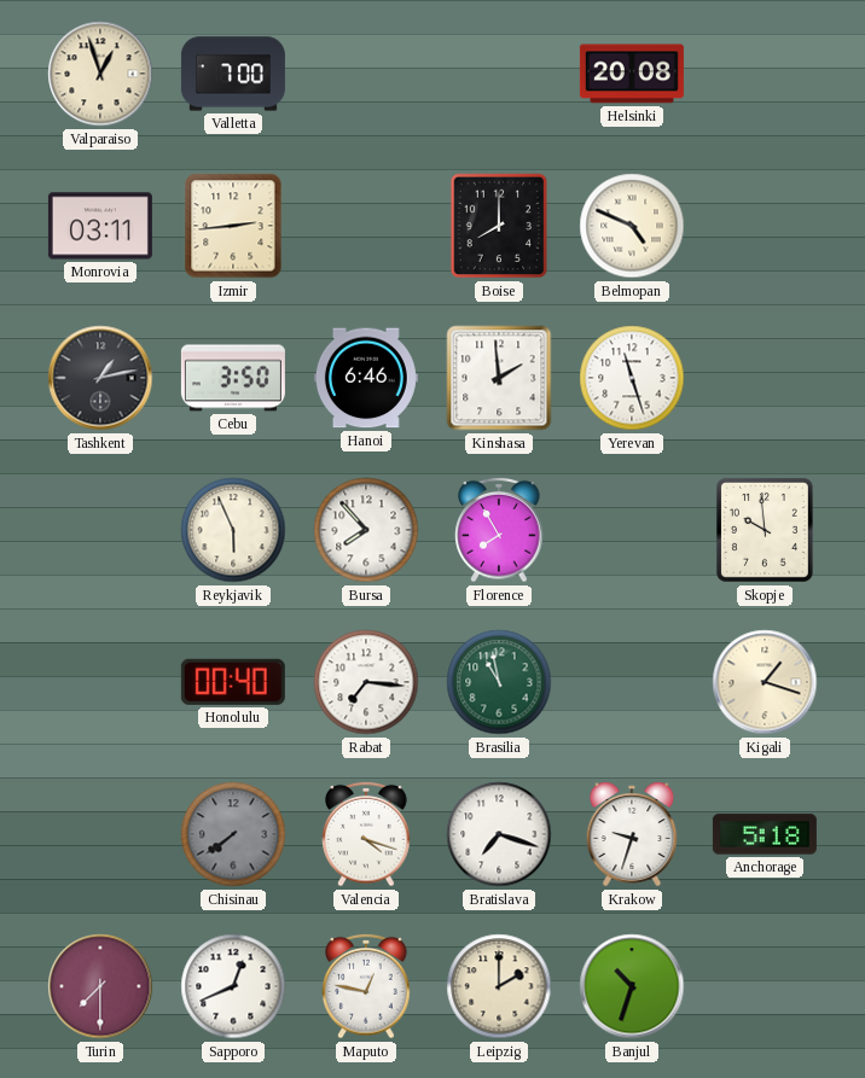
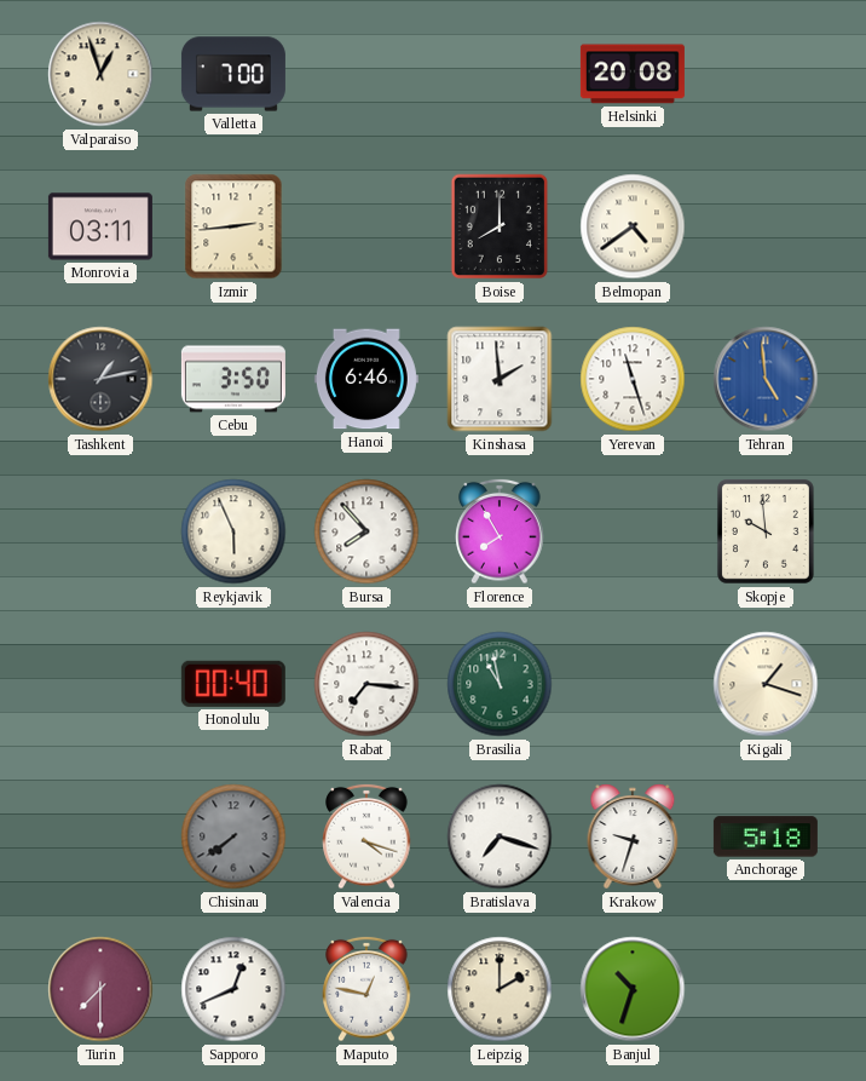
Belmopan: 4:49 -> 4:39
Tehran: none -> 4:59
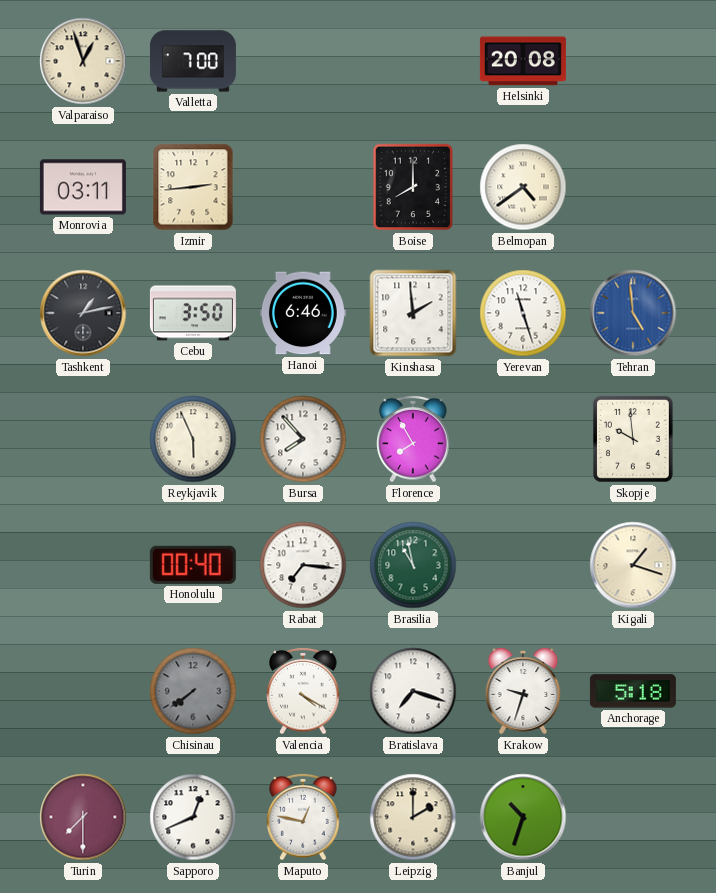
Valencia: 4:18 -> 4:20
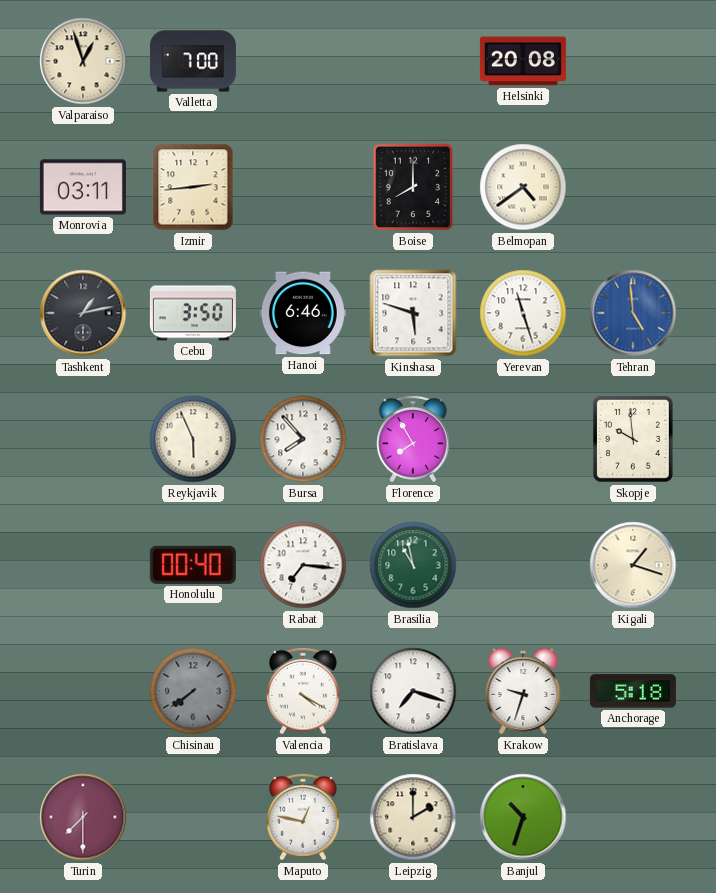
Kinshasa: 1:59 -> 5:48
Sapporo: 12:41 -> none
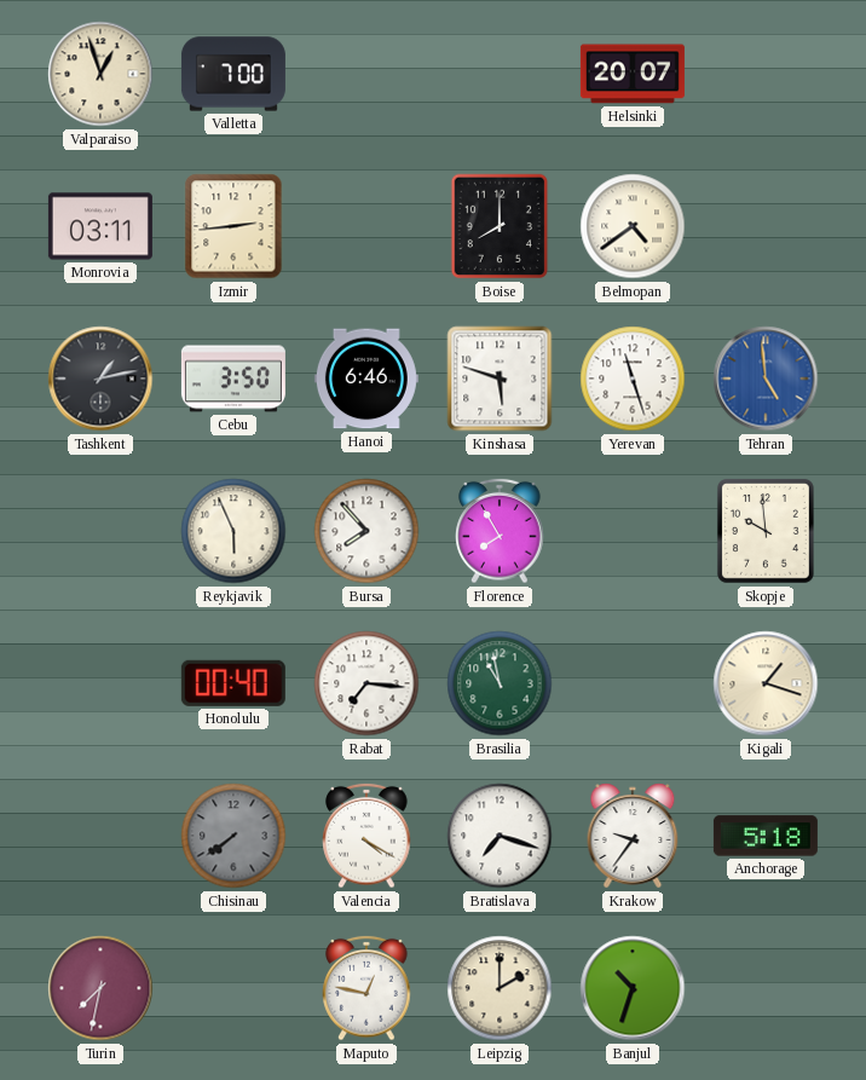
Helsinki: 20:08 -> 20:07
Krakow: 9:33 -> 9:36
Turin: 7:30 -> 7:32
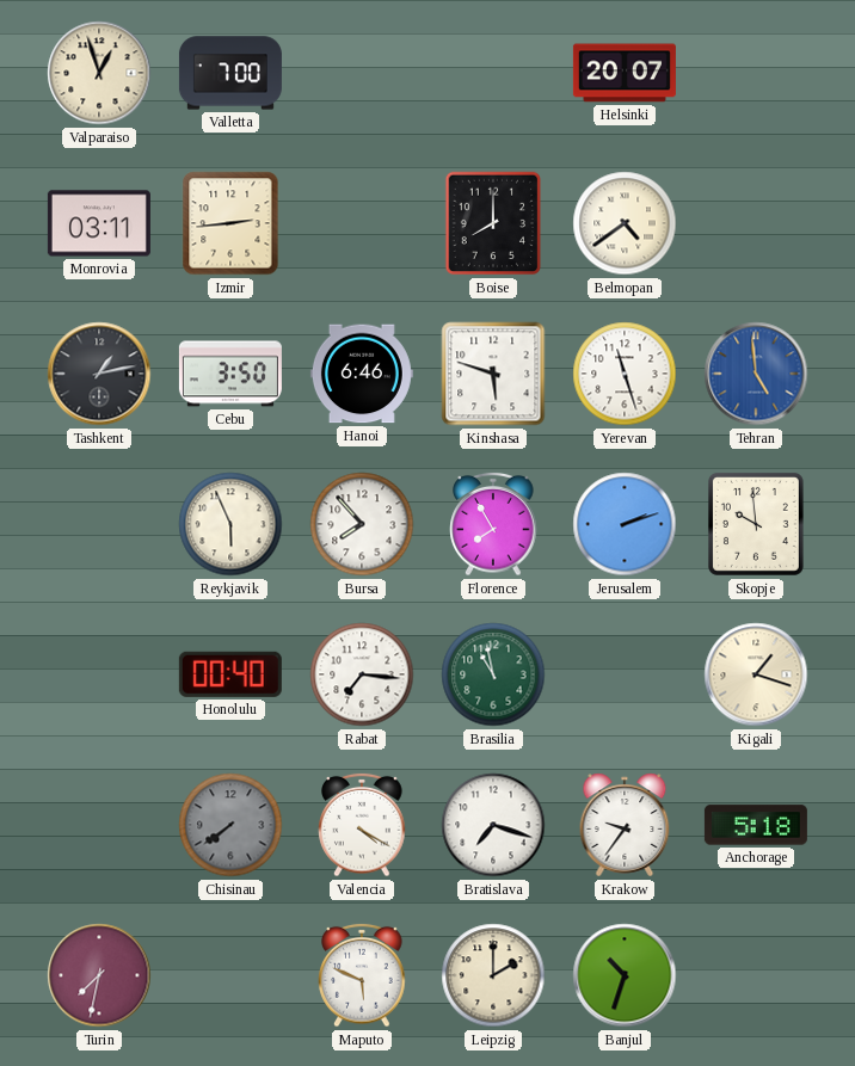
Jerusalem: none -> 2:12
Maputo: 12:47 -> 5:49
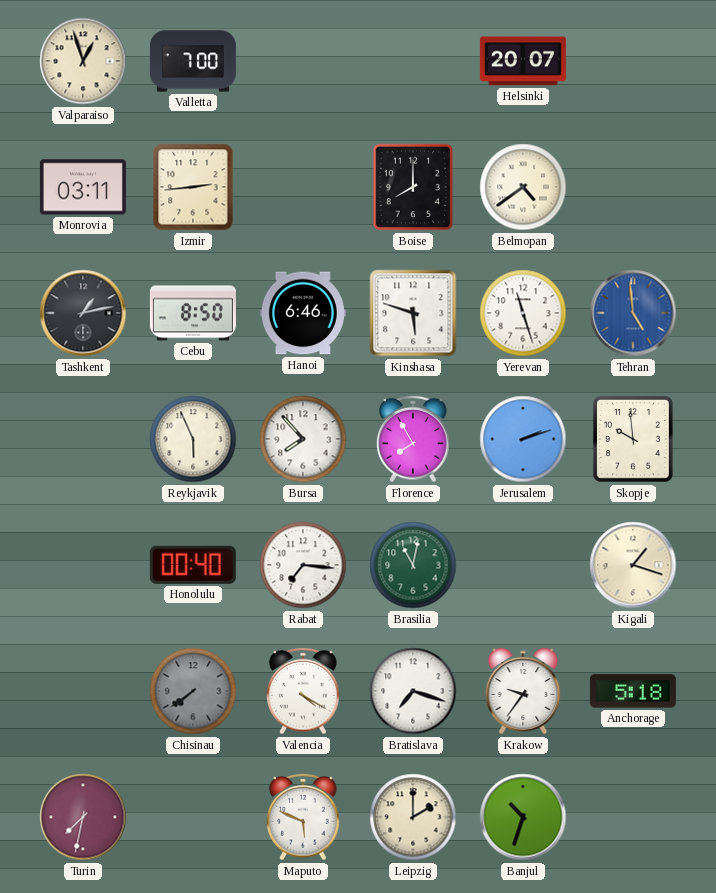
Cebu: 3:50 -> 8:50
Brasilia: 10:58 -> 11:02
